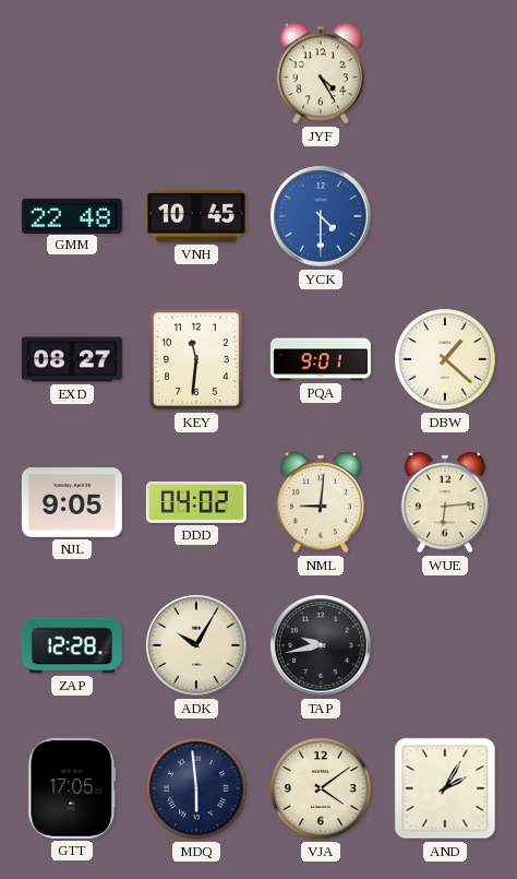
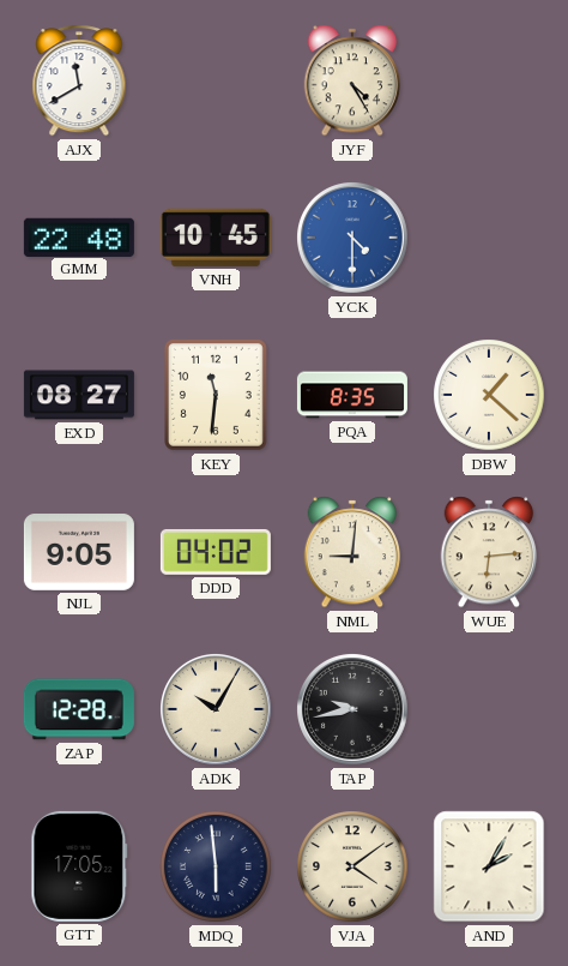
AJX: none -> 11:40
PQA: 9:01 -> 8:35
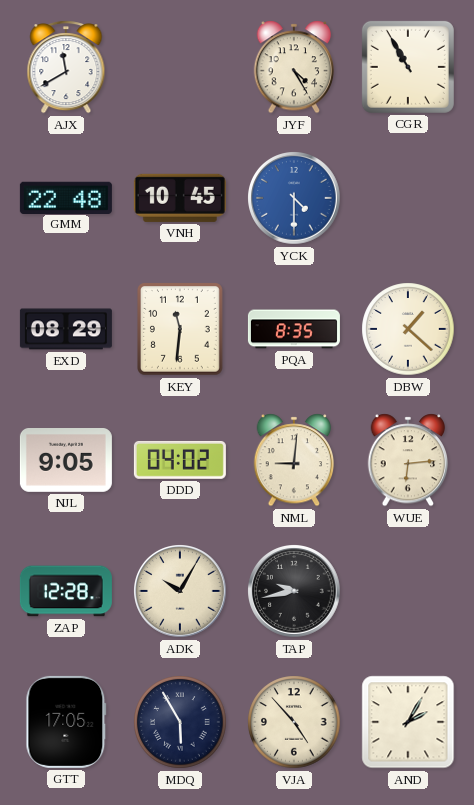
CGR: none -> 10:55
EXD: 08:27 -> 08:29
MDQ: 5:59 -> 5:55
VJA: 4:09 -> 4:53
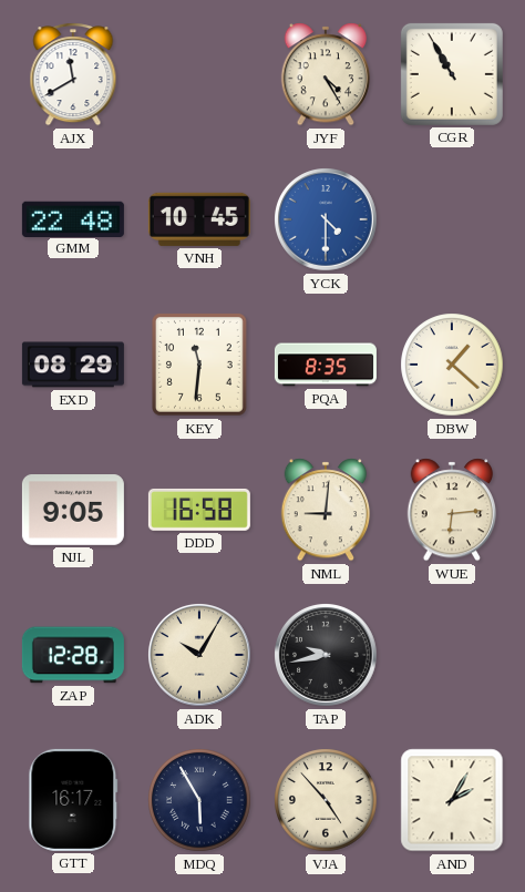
DDD: 04:02 -> 16:58
GTT: 17:05 -> 16:17
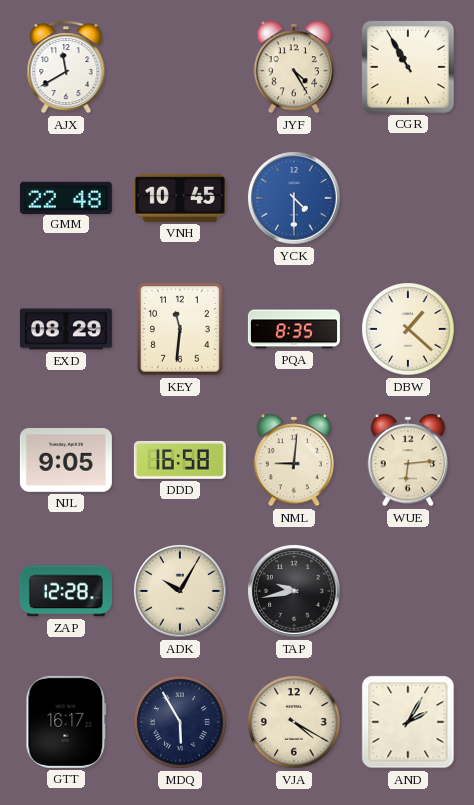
VJA: 4:53 -> 4:20
